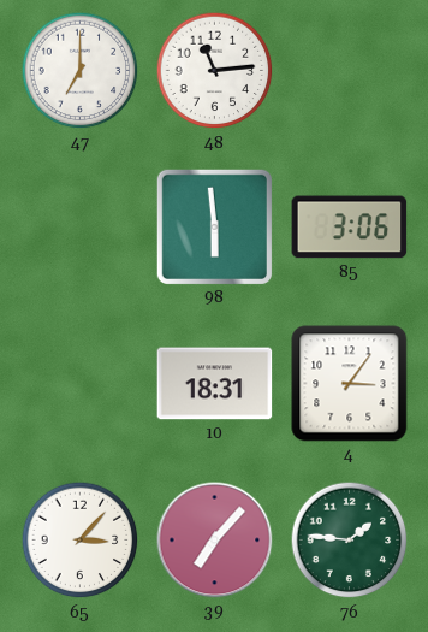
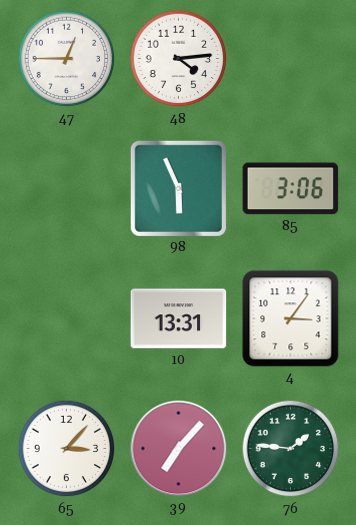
47: 7:00 -> 12:45
48: 11:14 -> 4:14
98: 5:59 -> 5:56
10: 18:31 -> 13:31
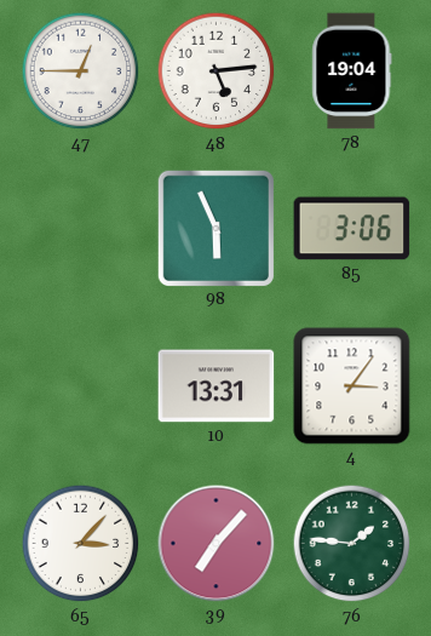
48: 4:14 -> 5:14
78: none -> 19:04
